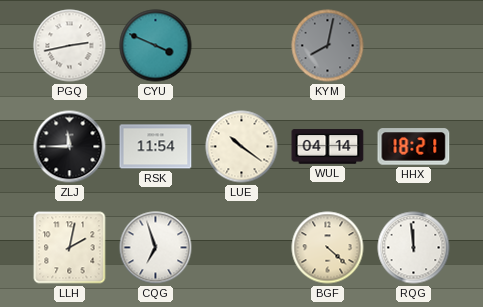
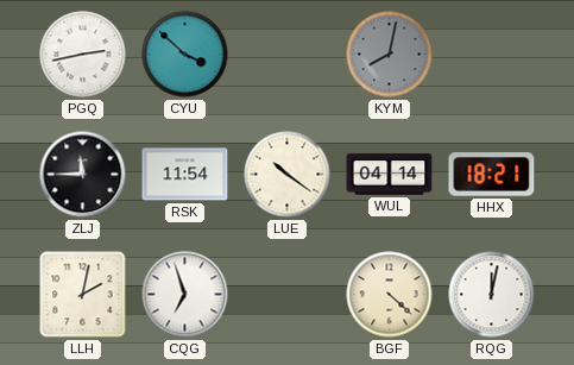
CYU: 3:49 -> 3:52
RQG: 11:59 -> 12:02
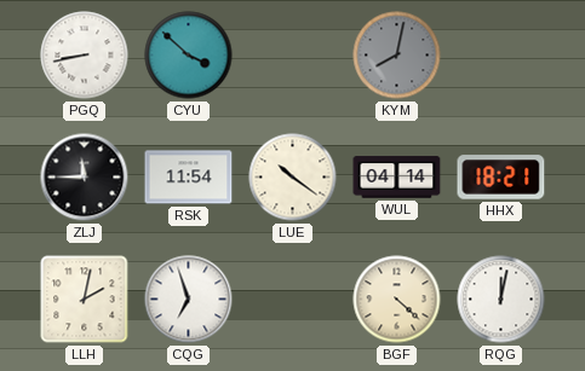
PGQ: 2:43 -> 8:43
